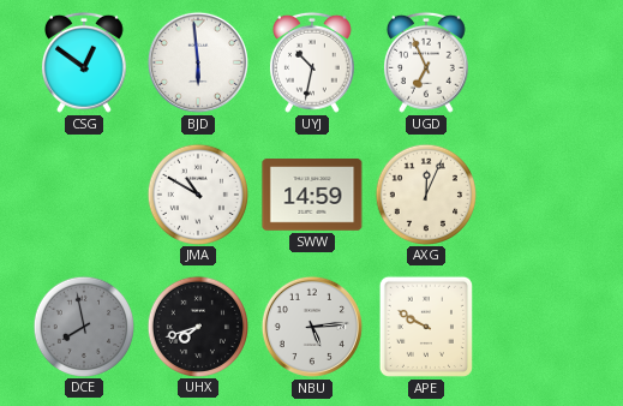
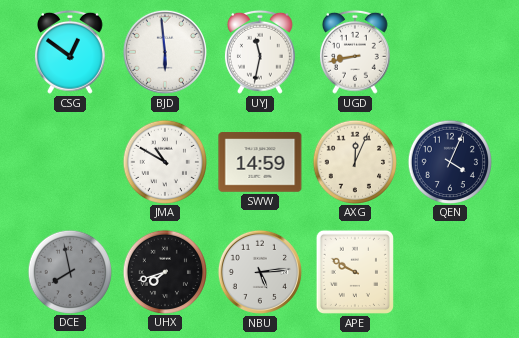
UYJ: 10:32 -> 11:32
UGD: 6:56 -> 8:43
QEN: none -> 4:04
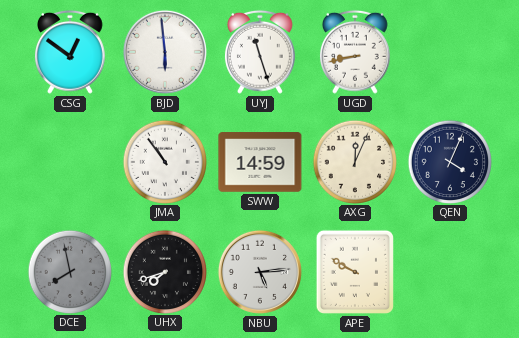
UYJ: 11:32 -> 11:27
JMA: 10:50 -> 10:54
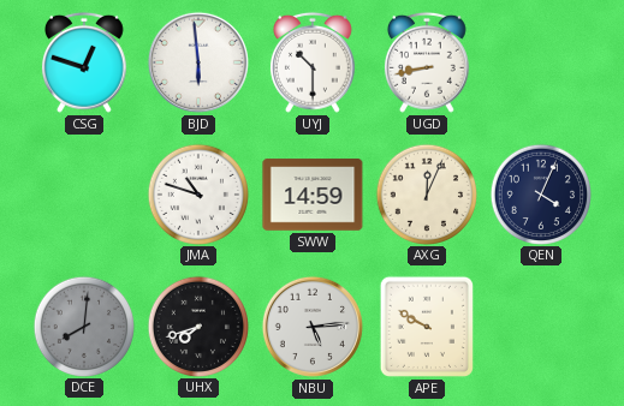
CSG: 12:51 -> 12:48
UYJ: 11:27 -> 10:30
JMA: 10:54 -> 10:48
DCE: 7:58 -> 8:01
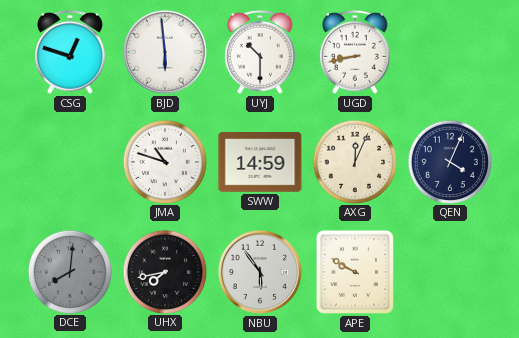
UHX: 7:42 -> 7:43
NBU: 5:14 -> 5:54
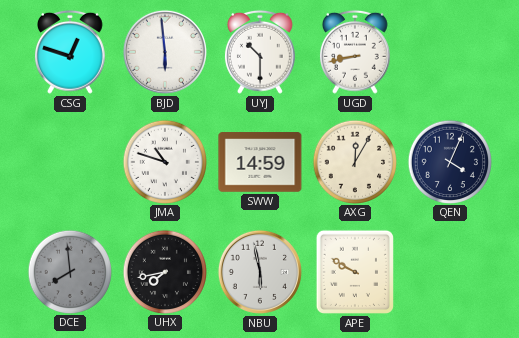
AXG: 12:04 -> 12:05
DCE: 8:01 -> 7:59
NBU: 5:54 -> 5:58
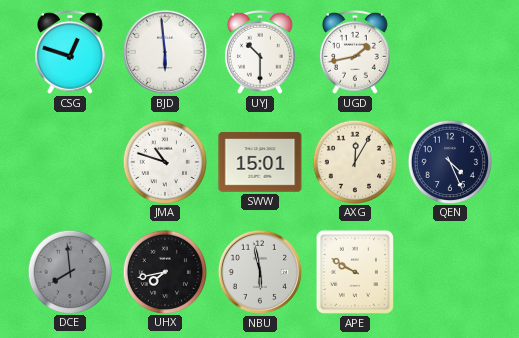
UGD: 8:43 -> 1:43
SWW: 14:59 -> 15:01
QEN: 4:04 -> 4:26
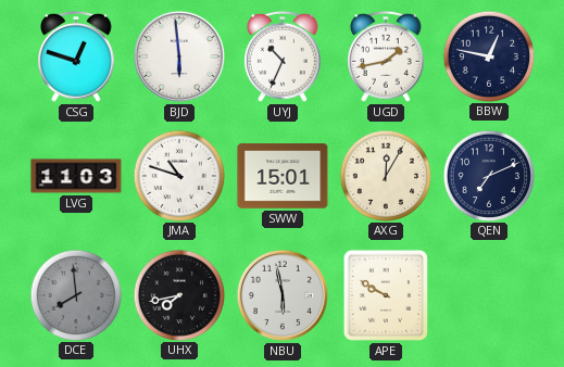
UYJ: 10:30 -> 10:34
BBW: none -> 12:47
LVG: none -> 11:03
QEN: 4:26 -> 7:11
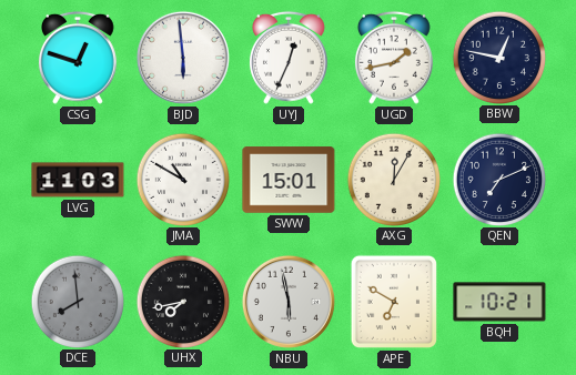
UYJ: 10:34 -> 12:34
JMA: 10:48 -> 10:50
APE: 9:50 -> 6:50
BQH: none -> 10:21
